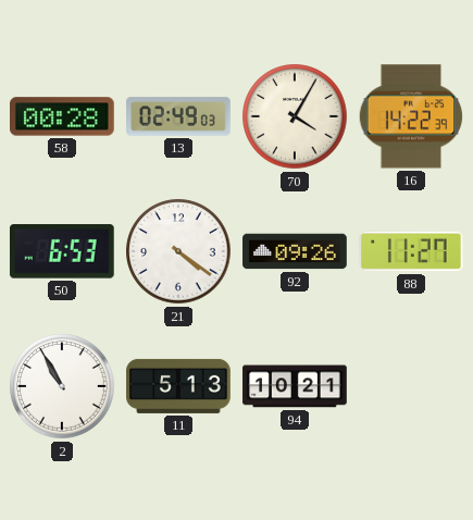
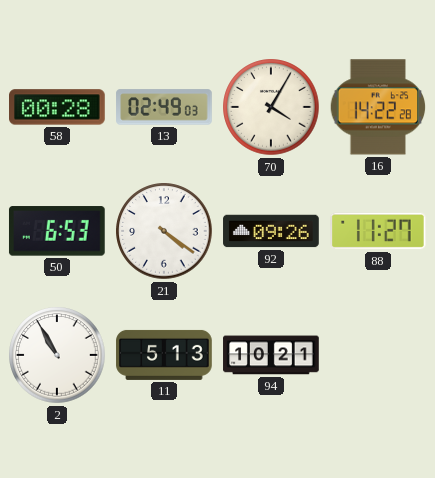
16: 14:22:39 -> 14:22:28
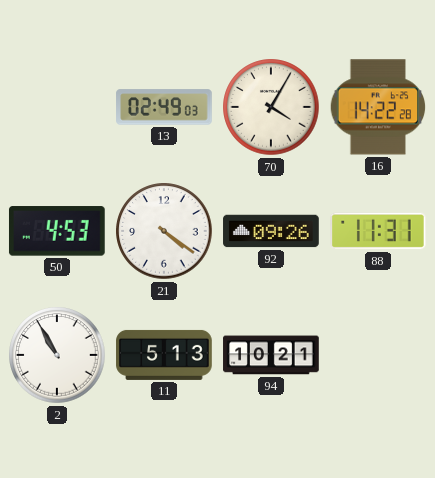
58: 00:28 -> none
50: 6:53 -> 4:53
88: 11:27 -> 11:31
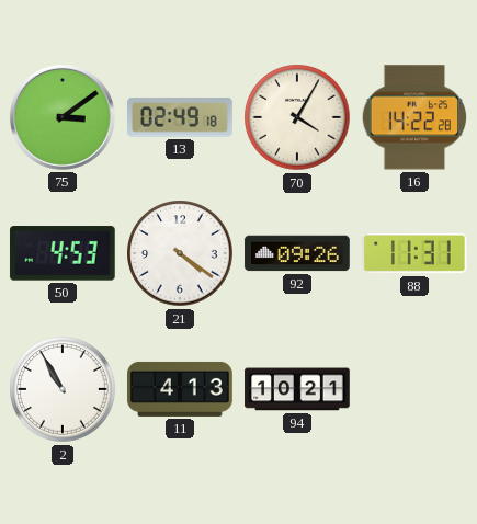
75: none -> 3:09
13: 02:49:03 -> 02:49:18
11: 5:13 -> 4:13
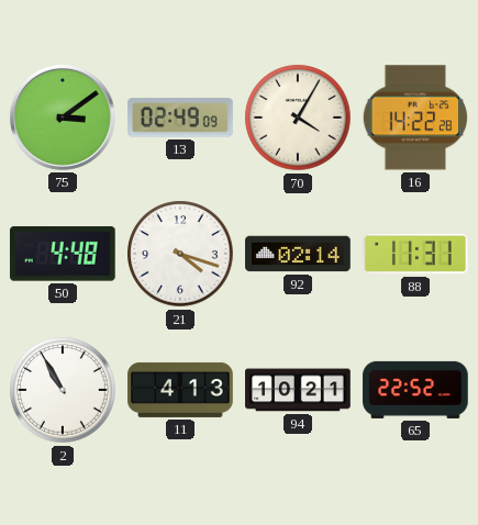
13: 02:49:18 -> 02:49:09
50: 4:53 -> 4:48
21: 4:21 -> 4:18
92: 09:26 -> 02:14
65: none -> 22:52
